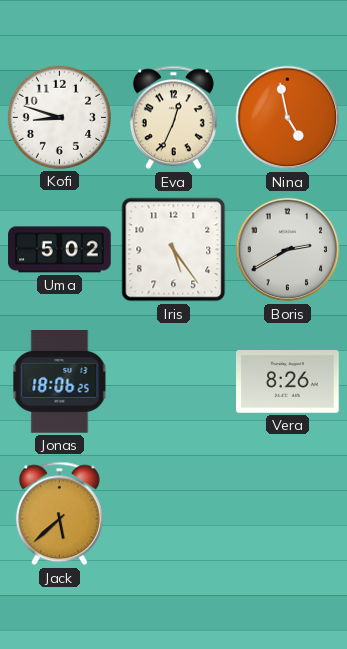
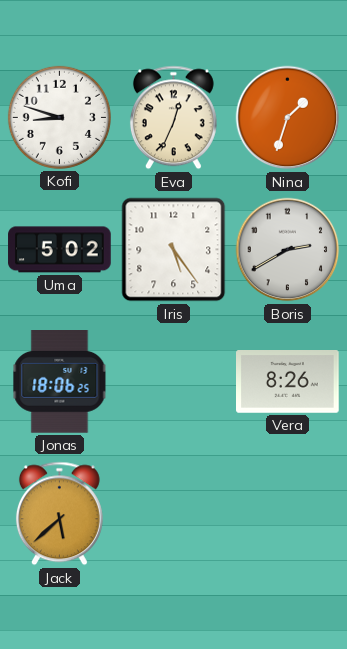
Nina: 4:58 -> 1:33
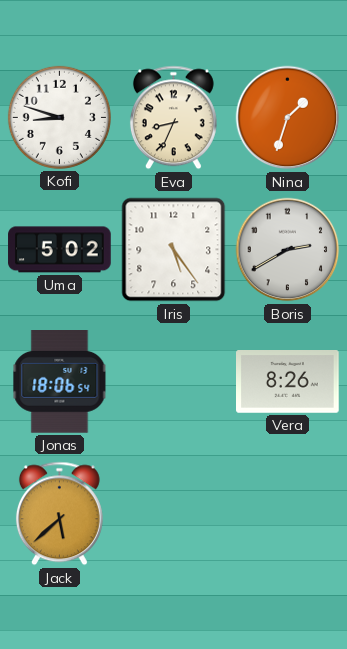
Eva: 12:34 -> 8:34
Jonas: 18:06:25 -> 18:06:54
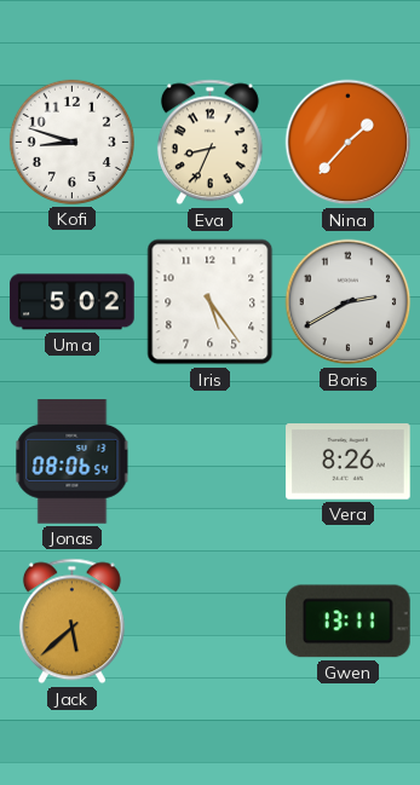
Nina: 1:33 -> 1:37
Jonas: 18:06 -> 08:06
Gwen: none -> 13:11
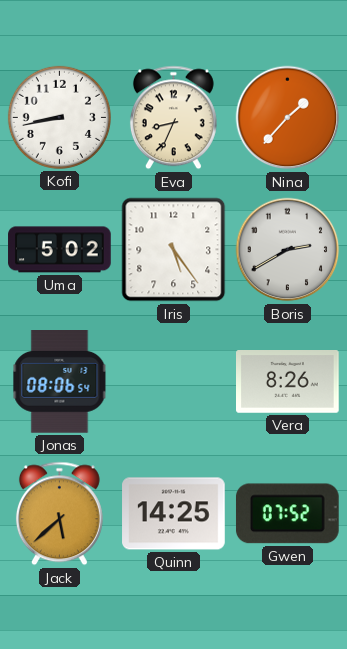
Kofi: 8:48 -> 8:43
Quinn: none -> 14:25
Gwen: 13:11 -> 07:52
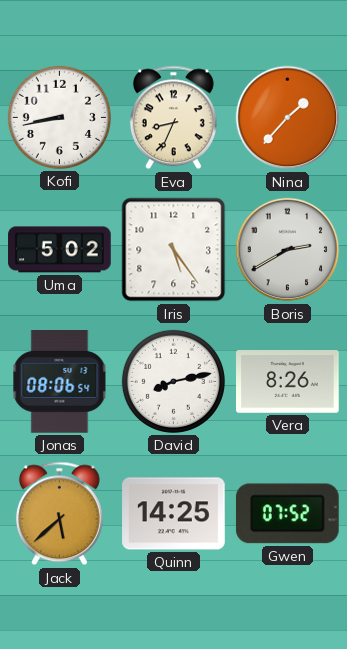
David: none -> 8:13
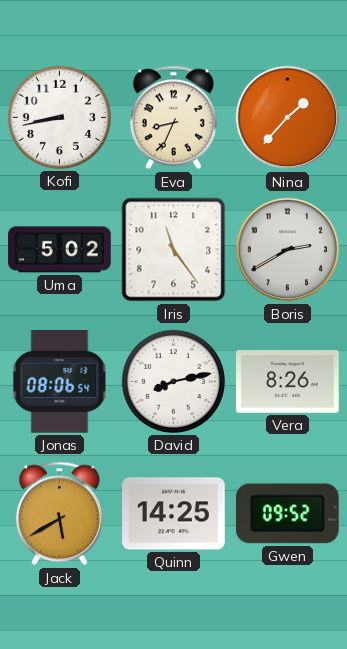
Iris: 5:24 -> 11:24
Jack: 5:38 -> 5:40
Gwen: 07:52 -> 09:52
